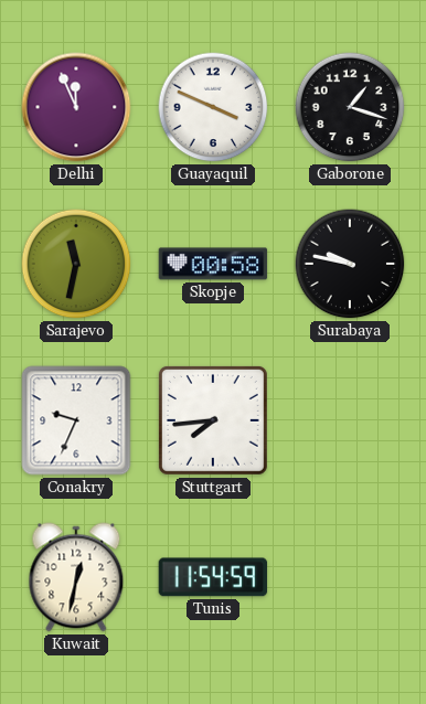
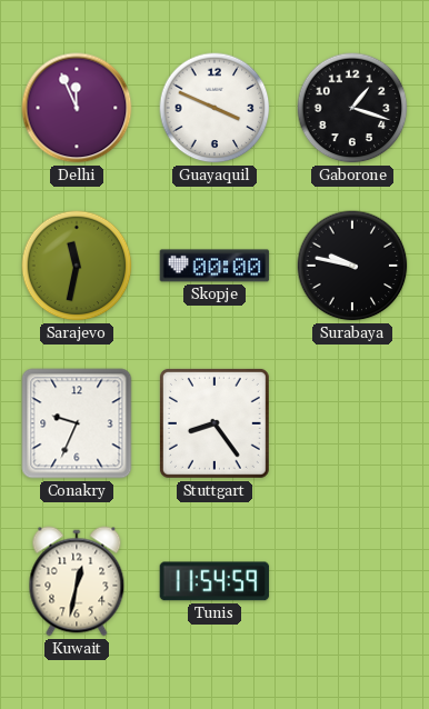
Skopje: 00:58 -> 00:00
Stuttgart: 7:44 -> 8:24
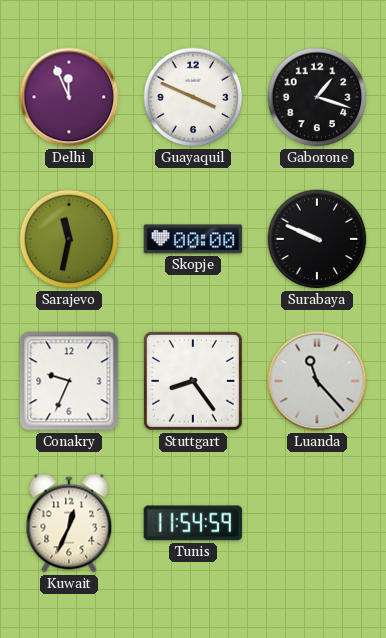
Surabaya: 9:47 -> 9:49
Luanda: none -> 11:23
Kuwait: 12:32 -> 12:34
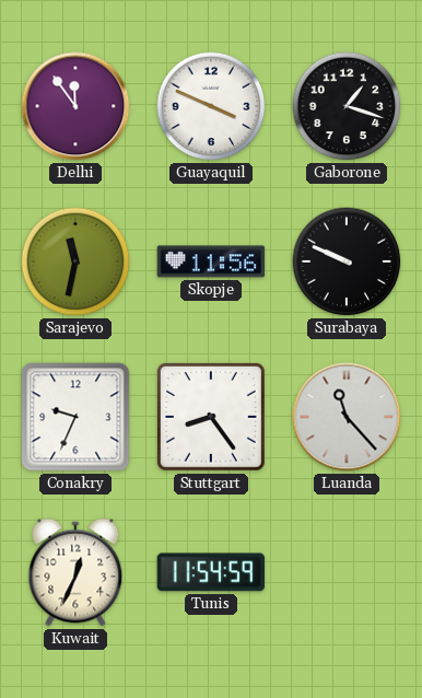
Delhi: 11:56 -> 11:54
Skopje: 00:00 -> 11:56
